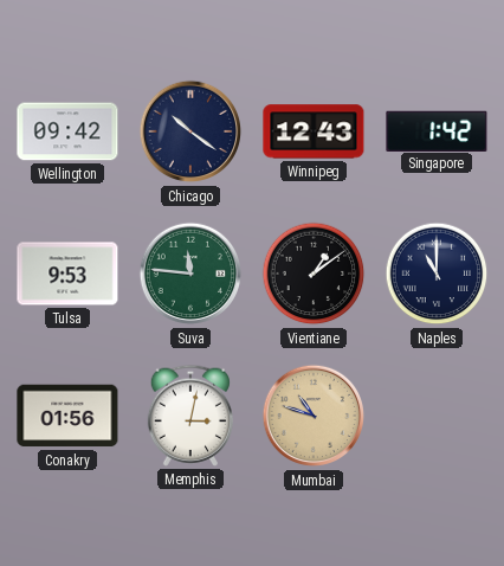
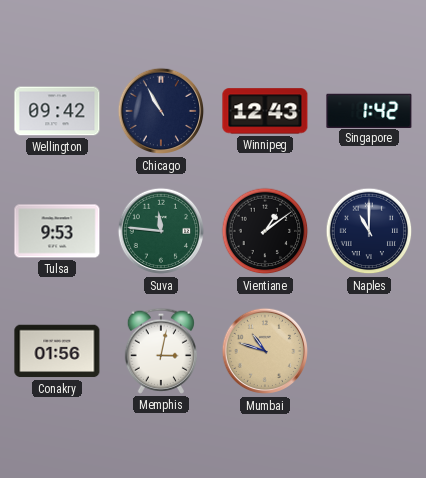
Chicago: 10:21 -> 10:55
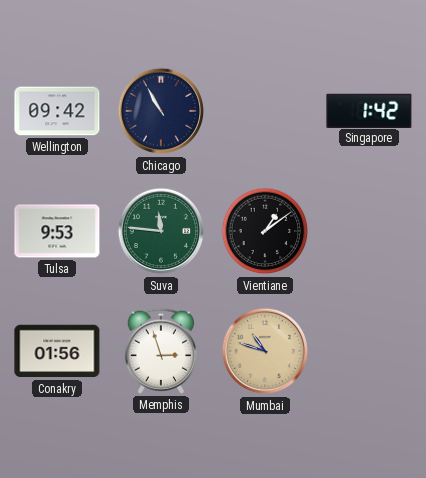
Winnipeg: 12:43 -> none
Naples: 11:00 -> none
Memphis: 3:02 -> 2:57
